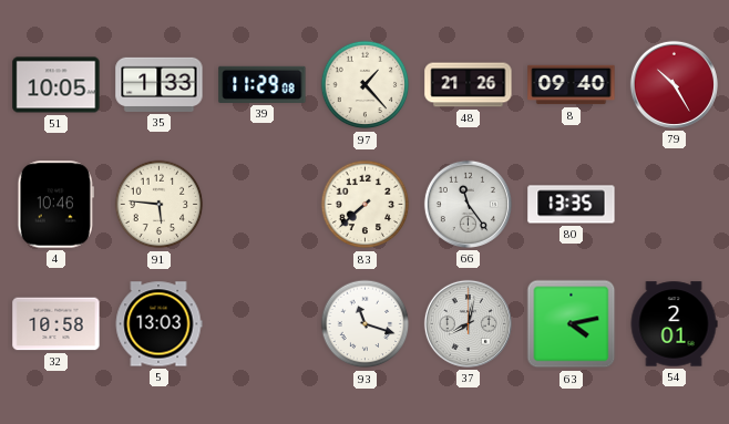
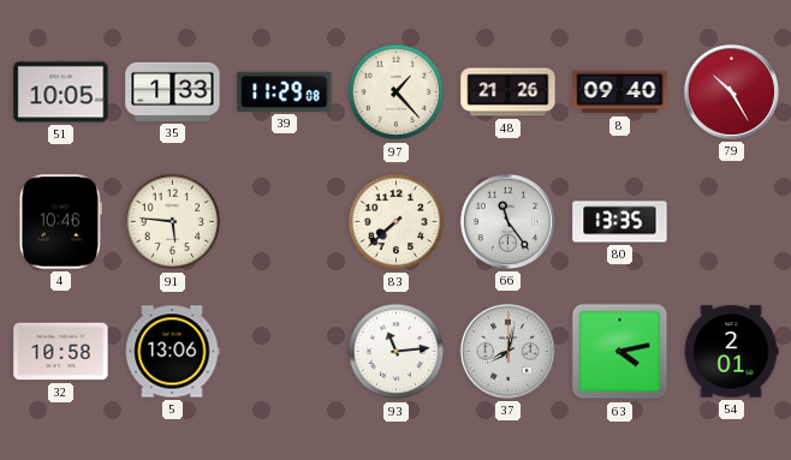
5: 13:03 -> 13:06
93: 11:18 -> 11:14
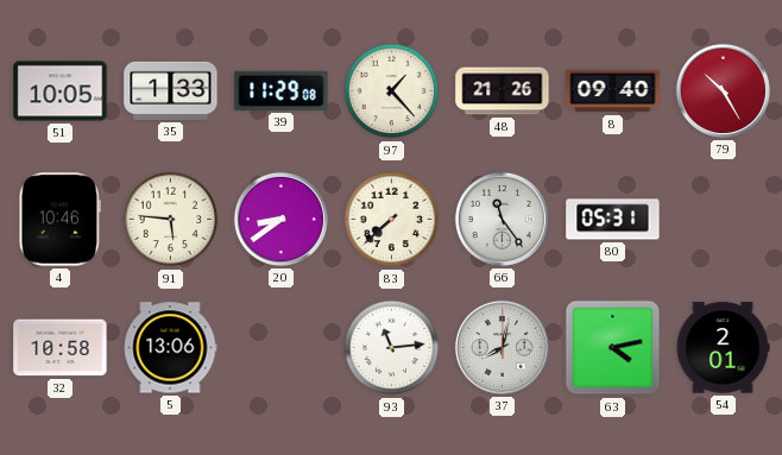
20: none -> 8:39
80: 13:35 -> 05:31
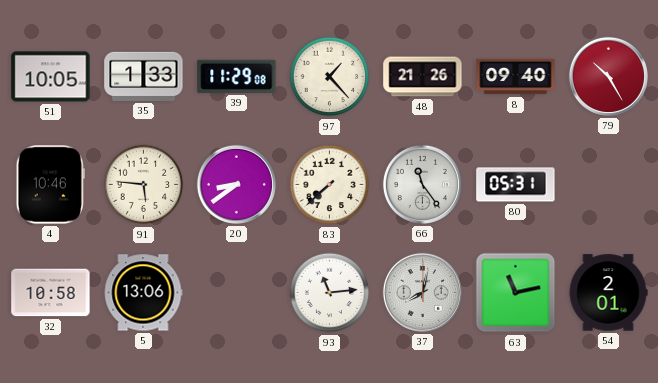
63: 4:13 -> 11:13
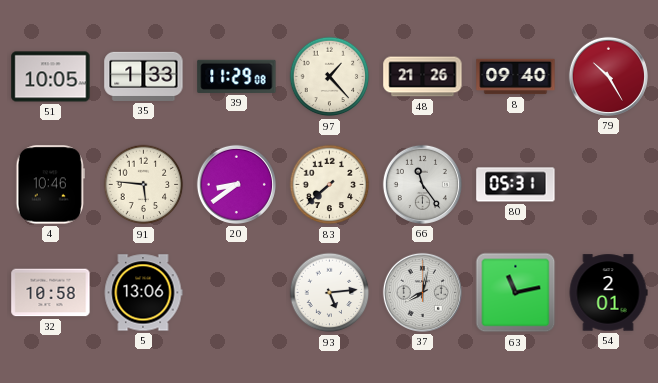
93: 11:14 -> 5:14
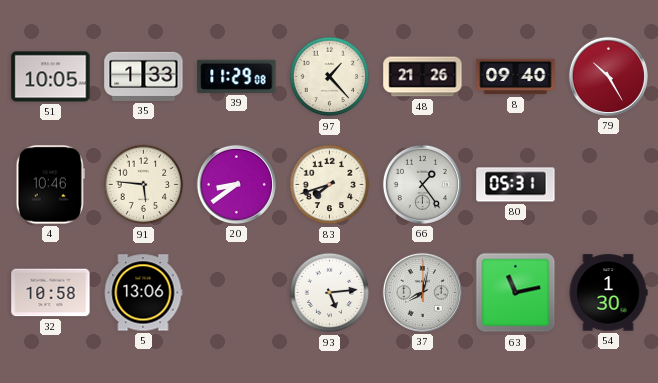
83: 7:38 -> 7:42
66: 11:24 -> 1:24
54: 2:01 -> 1:30
